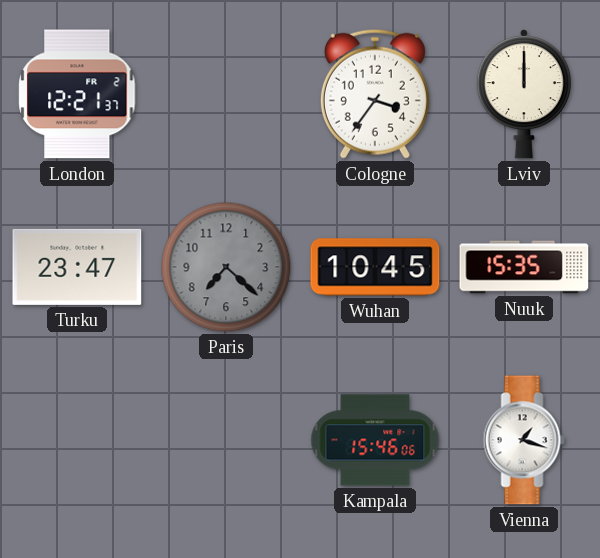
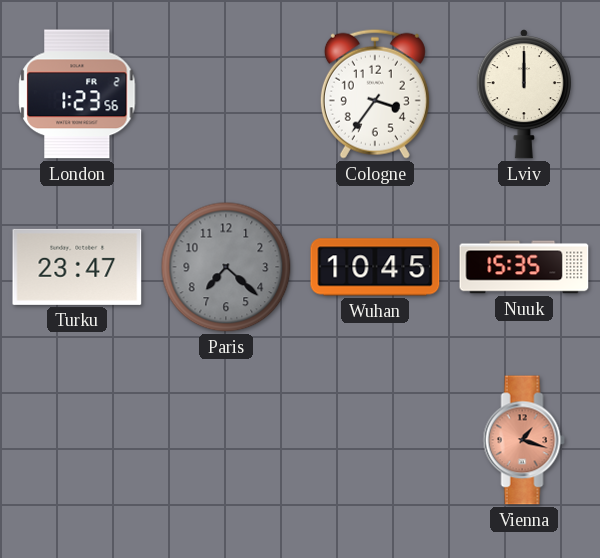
London: 12:21 -> 1:23
Kampala: 15:46 -> none
Vienna dial: white -> salmon
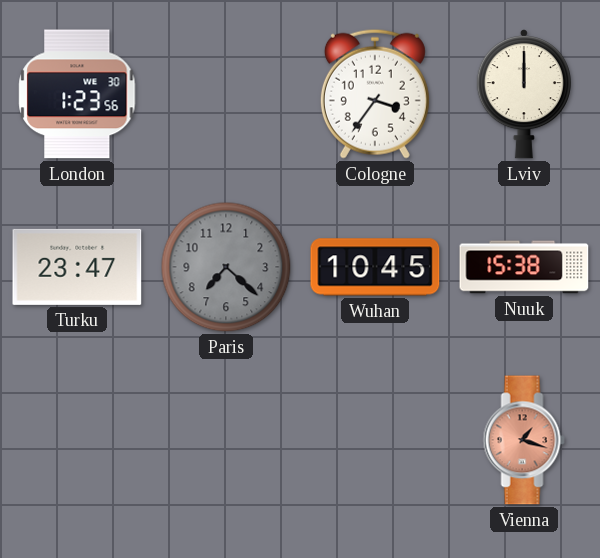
London date: FR 2 -> WE 30
Nuuk: 15:35 -> 15:38
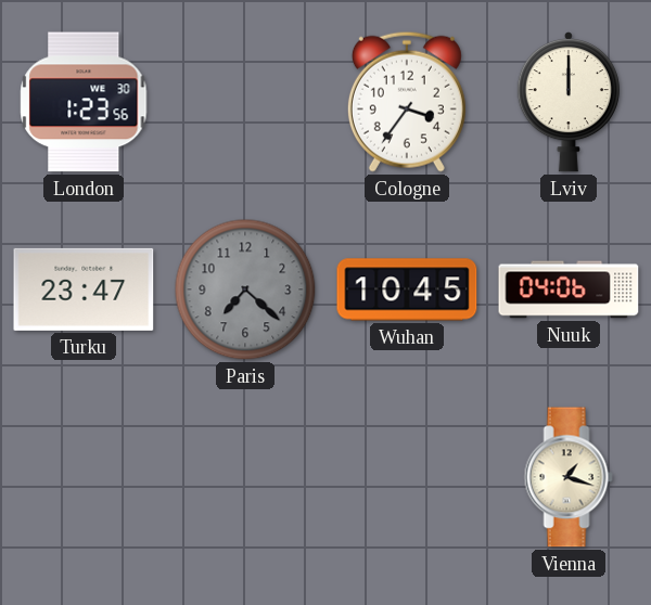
Nuuk: 15:38 -> 04:06
Vienna dial: salmon -> cream
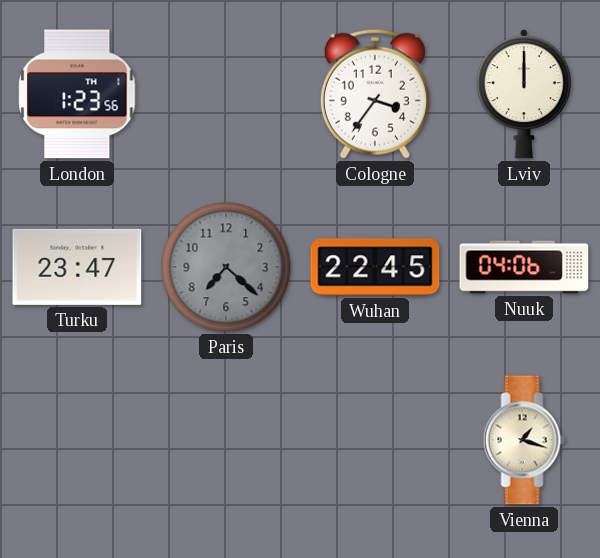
London date: WE 30 -> TH 1
Wuhan: 10:45 -> 22:45
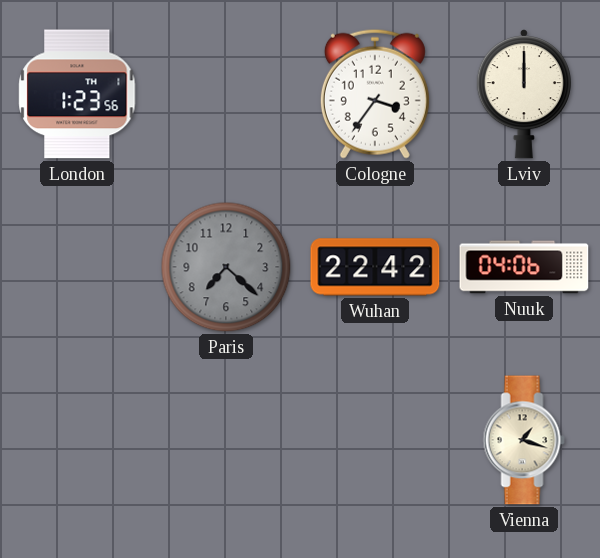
Turku: 23:47 -> none
Wuhan: 22:45 -> 22:42
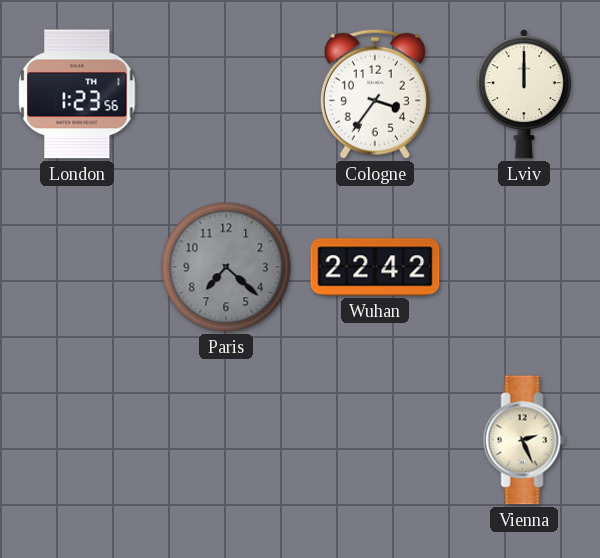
Nuuk: 04:06 -> none
Vienna: 1:18 -> 2:26
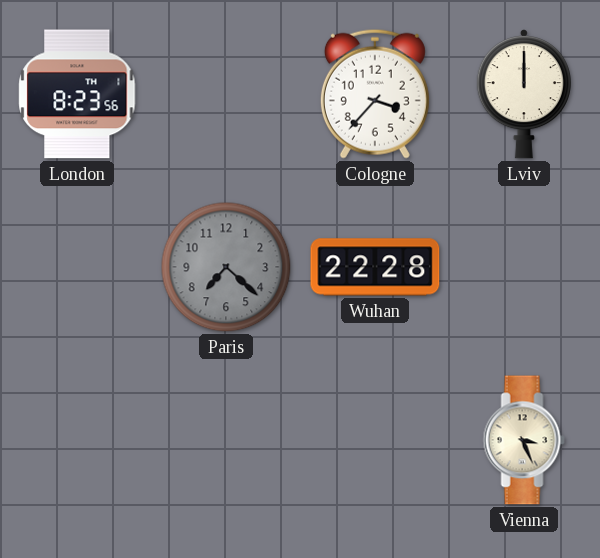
London: 1:23 -> 8:23
Cologne: 3:36 -> 3:37
Wuhan: 22:42 -> 22:28
Vienna: 2:26 -> 3:26
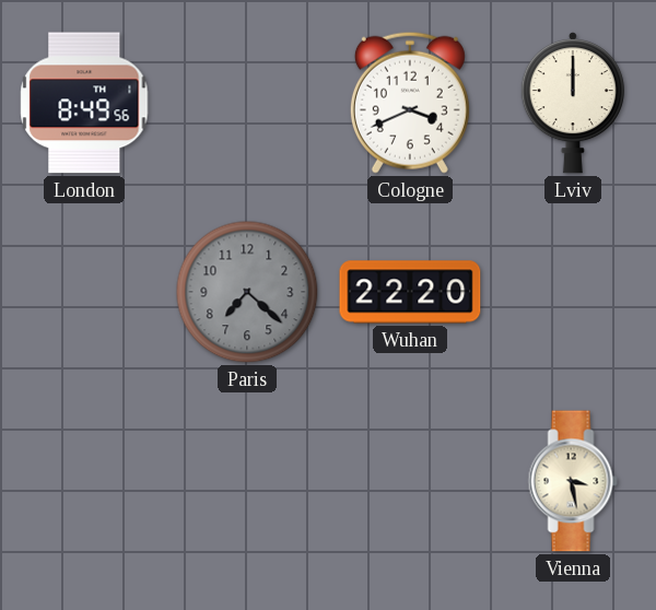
London: 8:23 -> 8:49
Cologne: 3:37 -> 3:41
Wuhan: 22:28 -> 22:20
Vienna: 3:26 -> 3:28
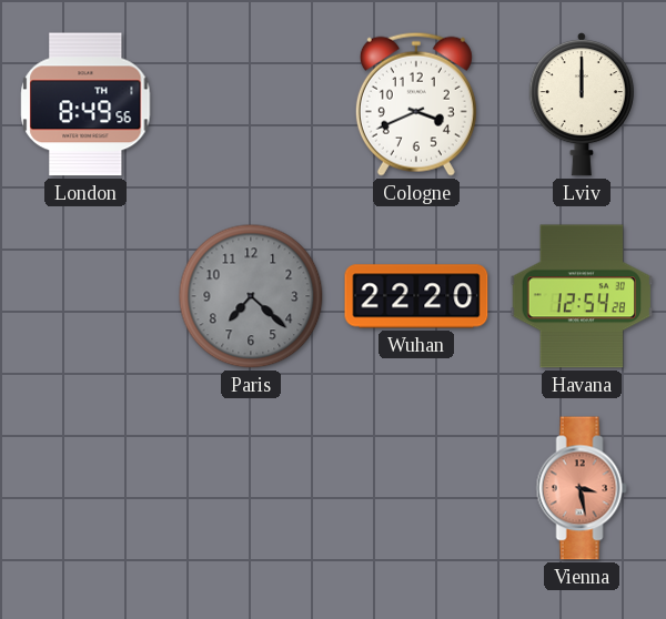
Havana: none -> 12:54
Vienna dial: cream -> salmon
